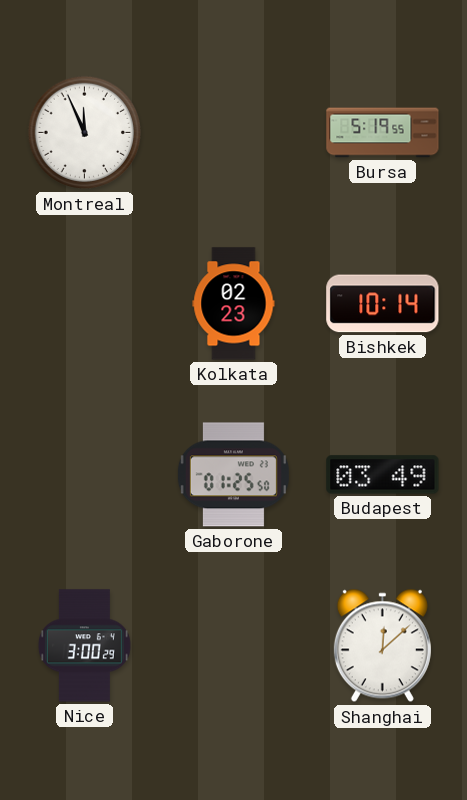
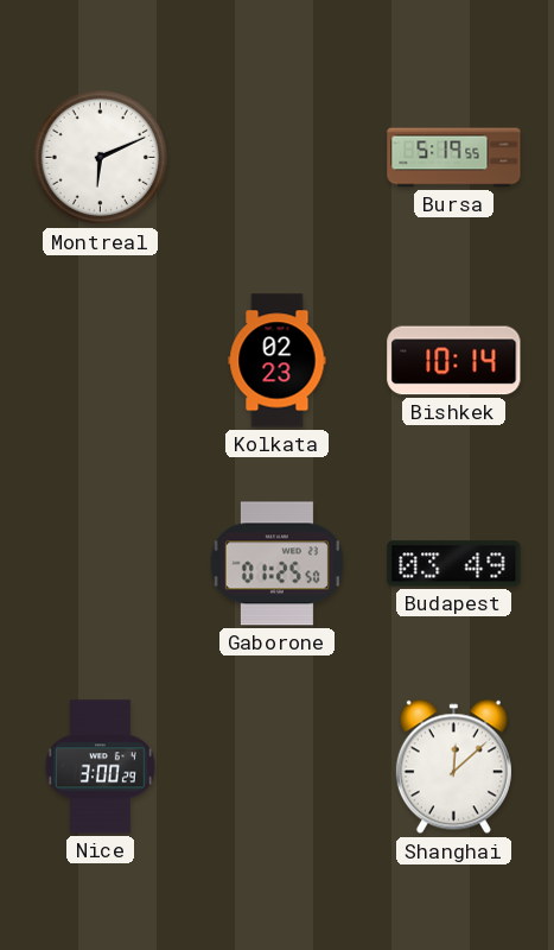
Montreal: 11:56 -> 6:11
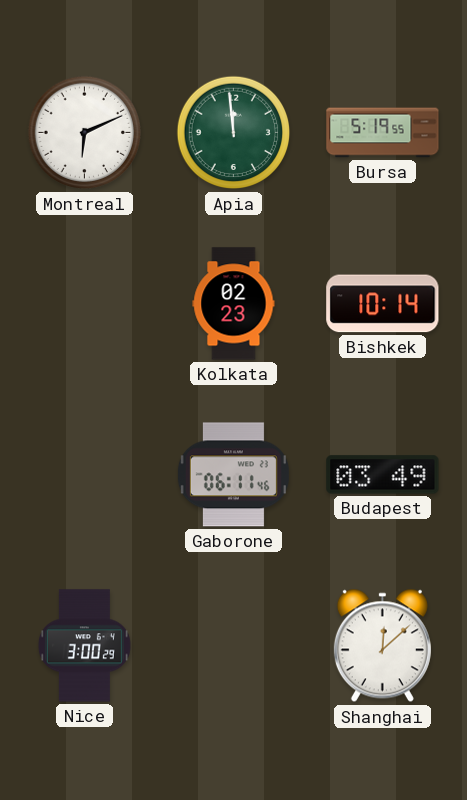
Apia: none -> 11:59
Gaborone: 01:25 -> 06:11
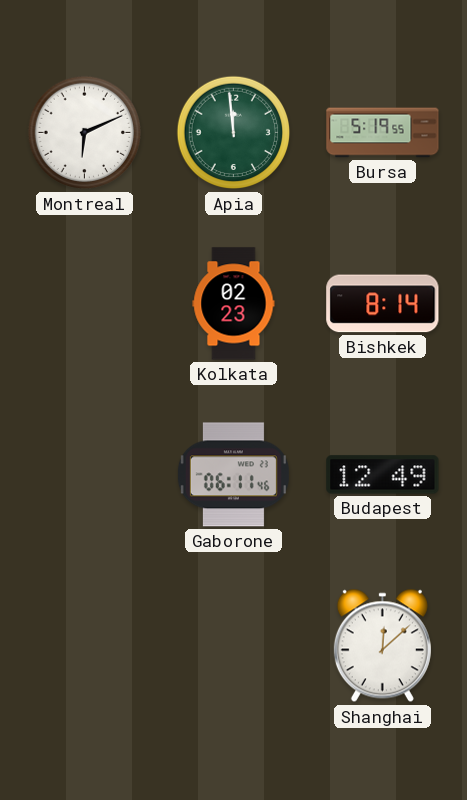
Bishkek: 10:14 -> 8:14
Budapest: 03:49 -> 12:49
Nice: 3:00 -> none
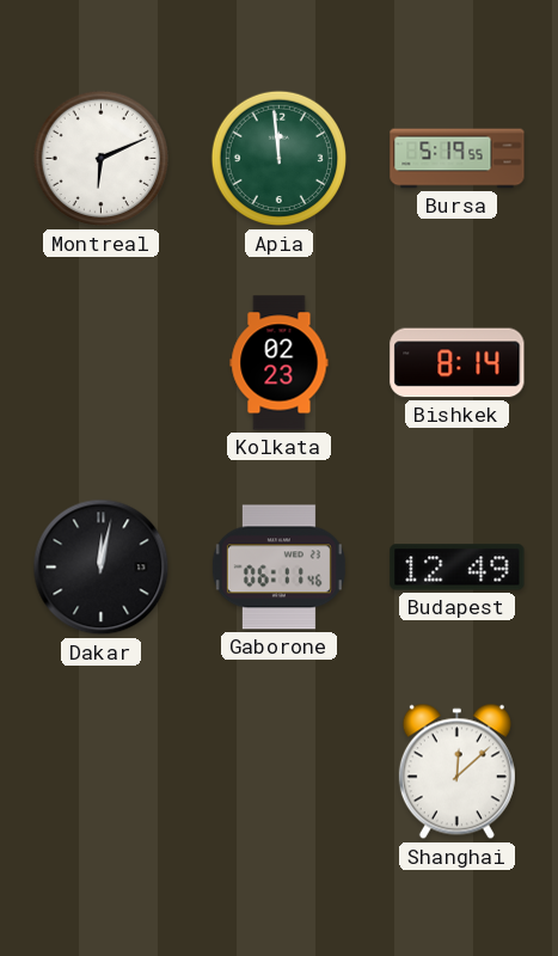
Dakar: none -> 12:02
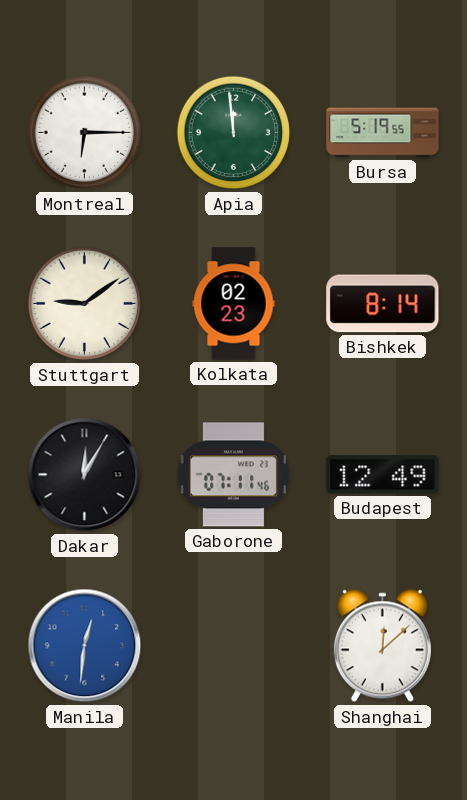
Montreal: 6:11 -> 6:15
Stuttgart: none -> 9:09
Dakar: 12:02 -> 12:05
Gaborone: 06:11 -> 07:11
Manila: none -> 12:31
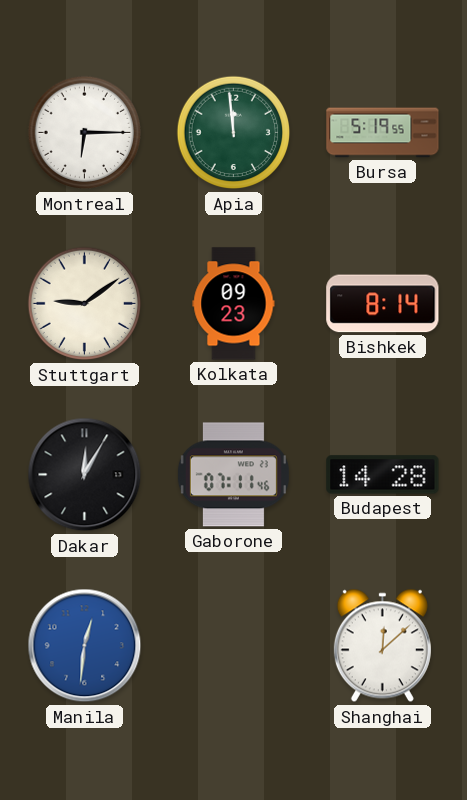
Kolkata: 02:23 -> 09:23
Budapest: 12:49 -> 14:28
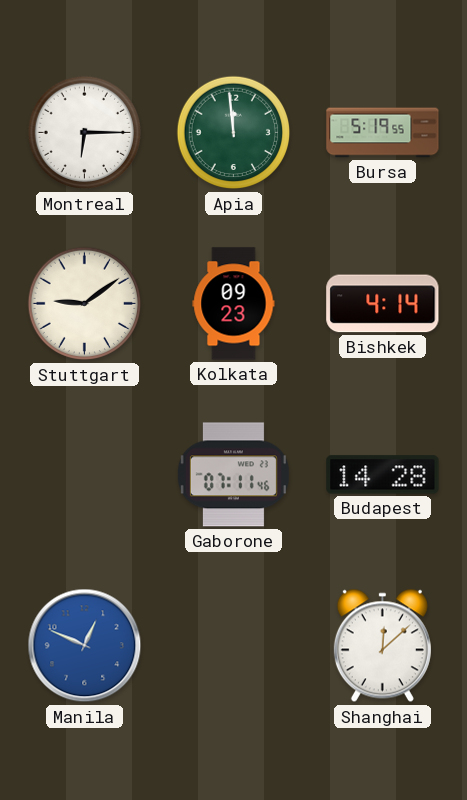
Bishkek: 8:14 -> 4:14
Dakar: 12:05 -> none
Manila: 12:31 -> 12:49
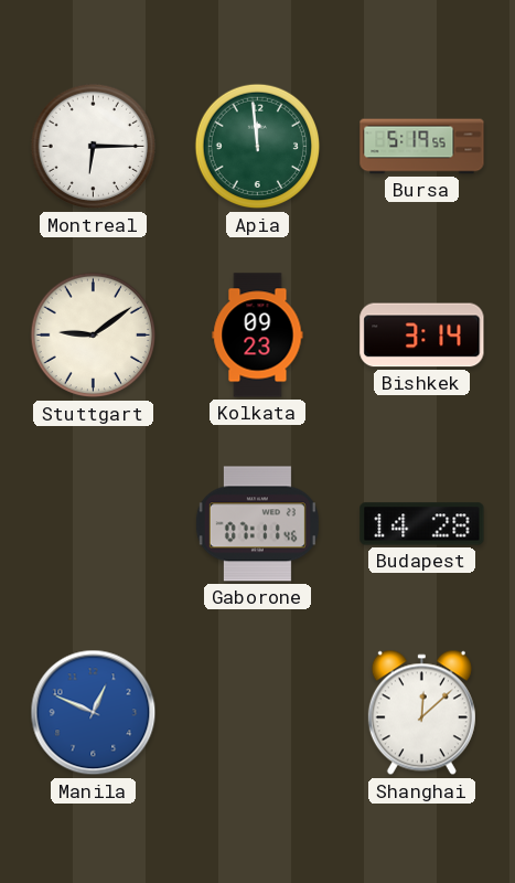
Bishkek: 4:14 -> 3:14
